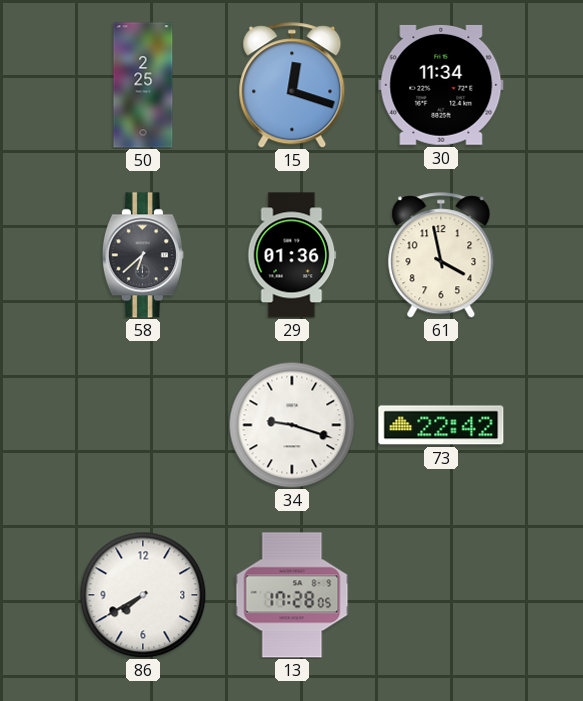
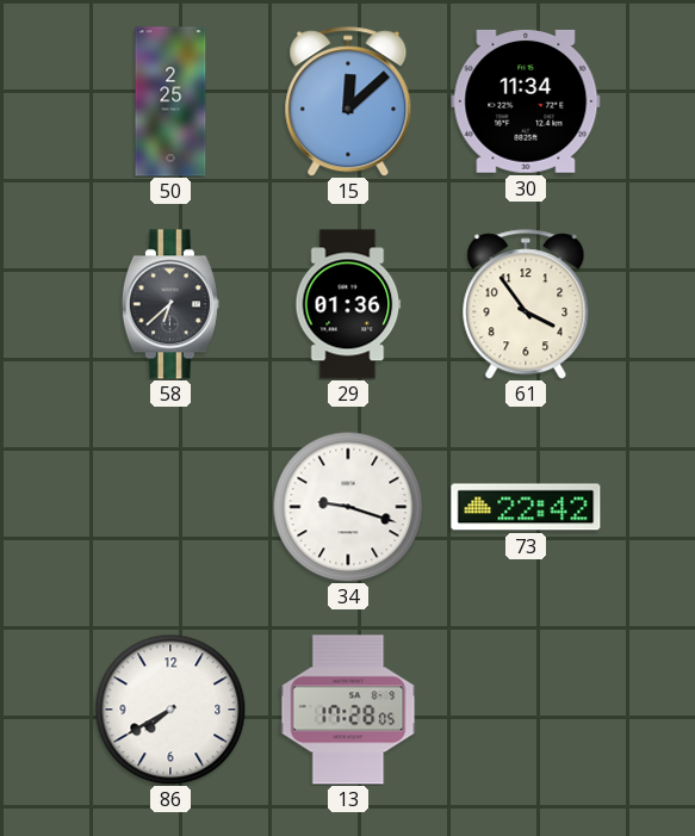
15: 12:18 -> 12:08
61: 3:58 -> 3:54
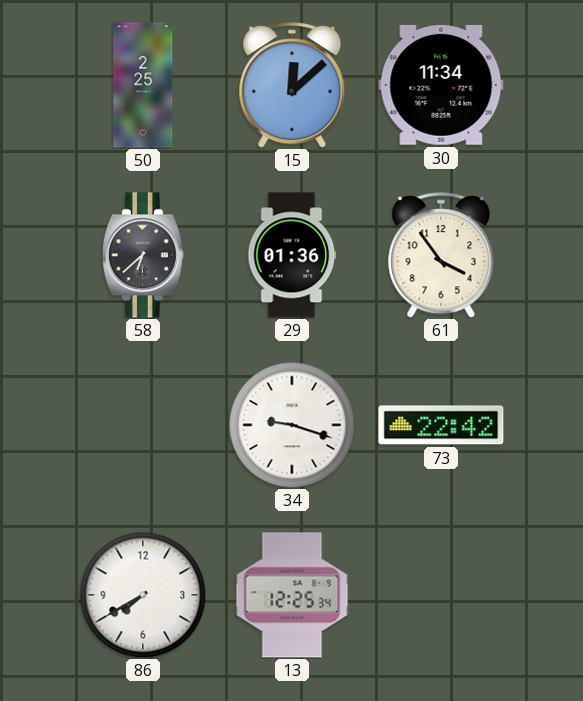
13: 17:28 -> 12:25
